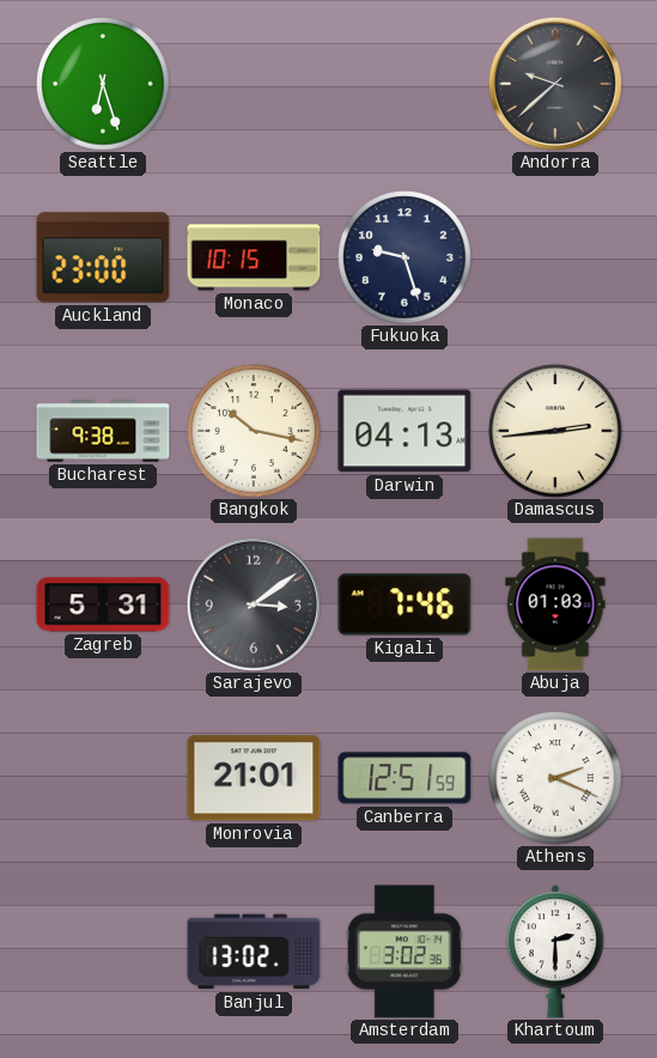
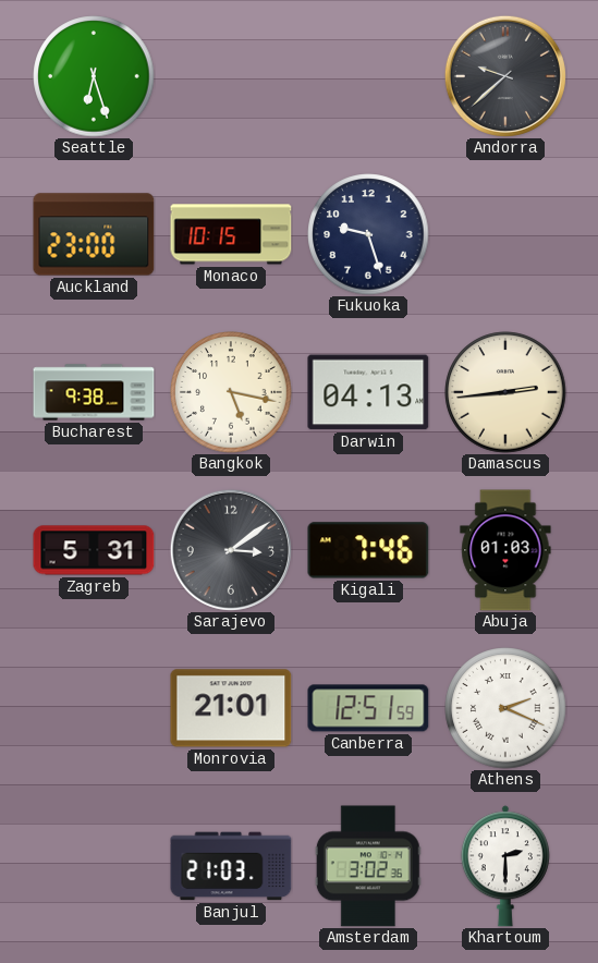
Bangkok: 10:17 -> 5:17
Banjul: 13:02 -> 21:03
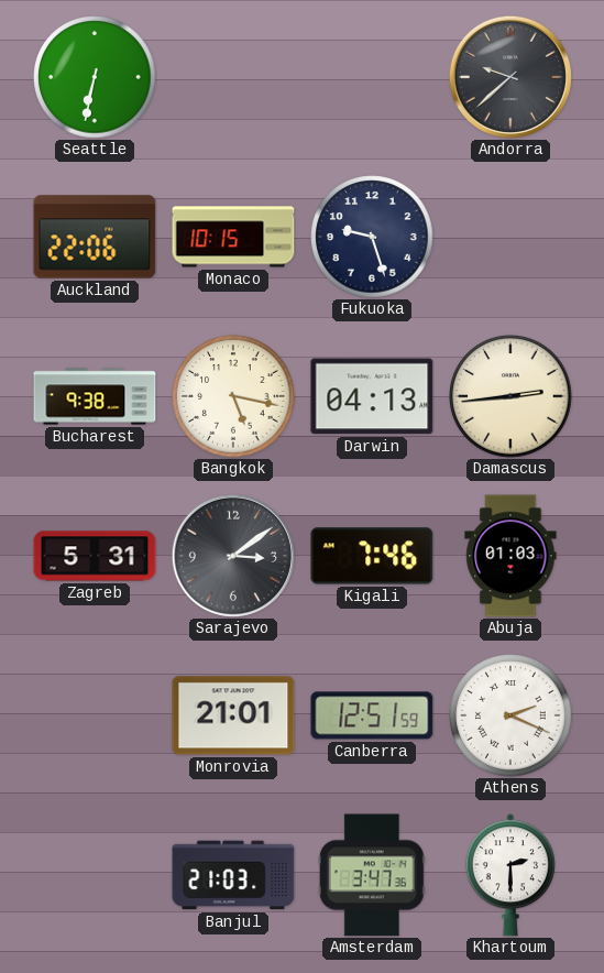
Seattle: 6:27 -> 6:32
Auckland: 23:00 -> 22:06
Amsterdam: 3:02 -> 3:47
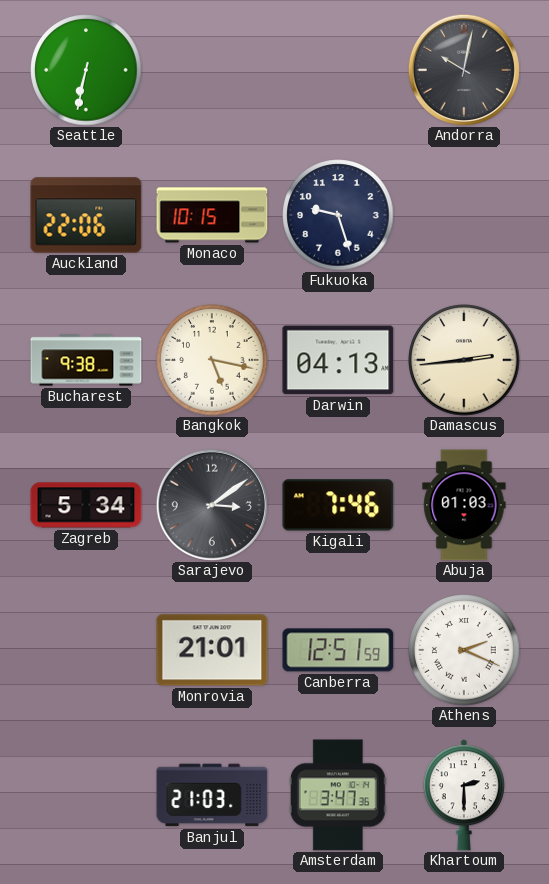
Andorra: 9:38 -> 10:02
Zagreb: 5:31 -> 5:34
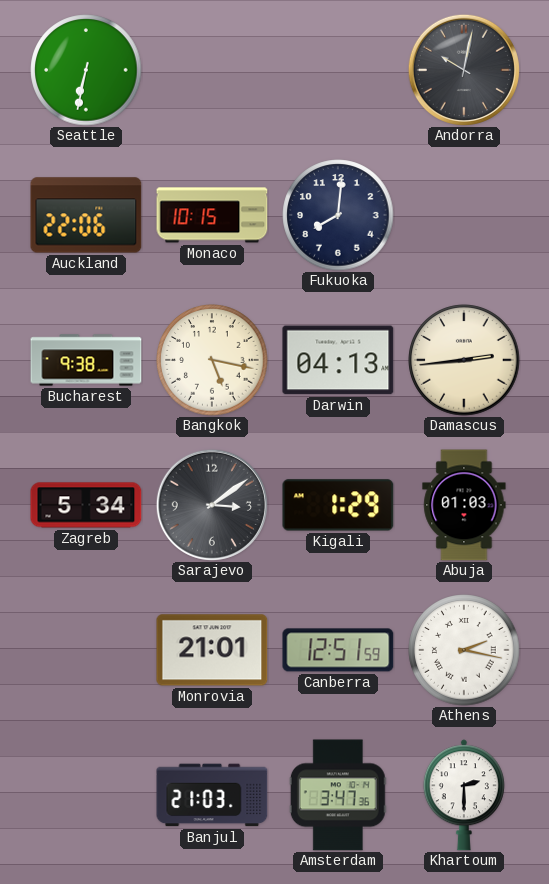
Fukuoka: 9:27 -> 8:01
Kigali: 7:46 -> 1:29
Athens: 2:19 -> 2:17
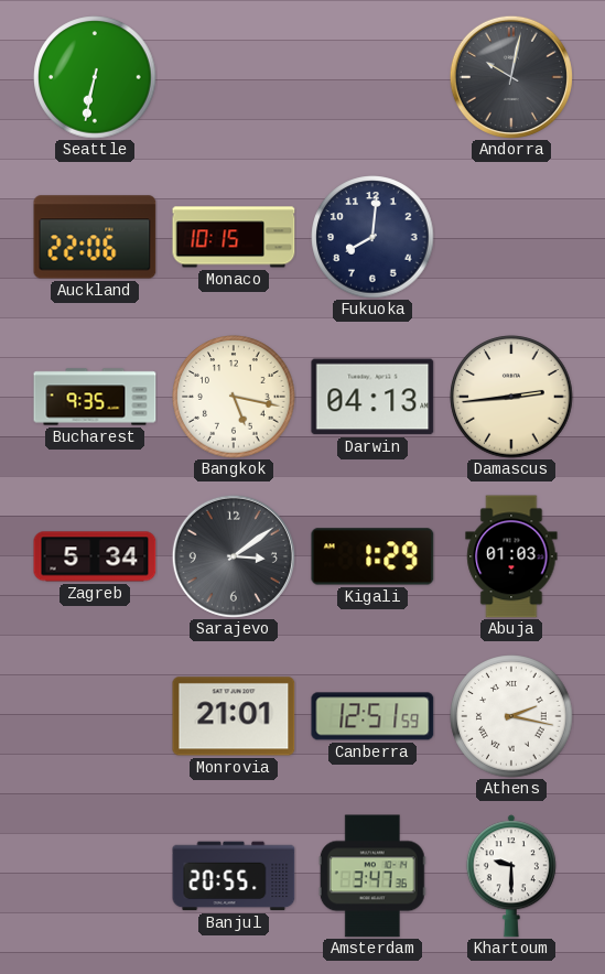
Bucharest: 9:38 -> 9:35
Banjul: 21:03 -> 20:55
Khartoum: 2:30 -> 9:30
